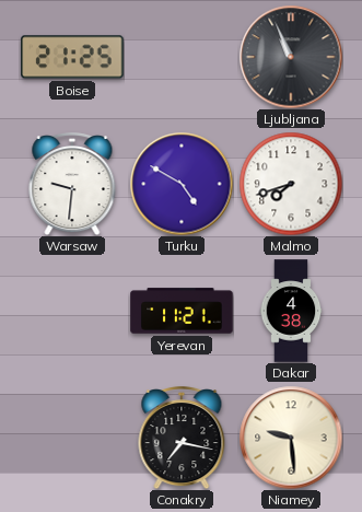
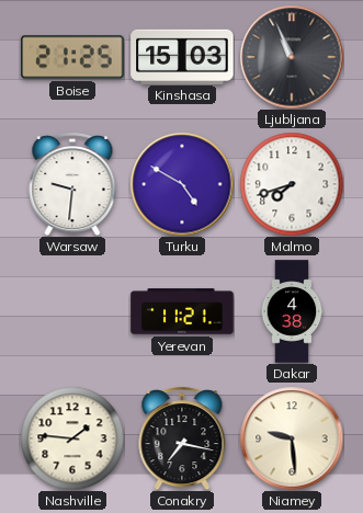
Kinshasa: none -> 15:03
Nashville: none -> 1:46
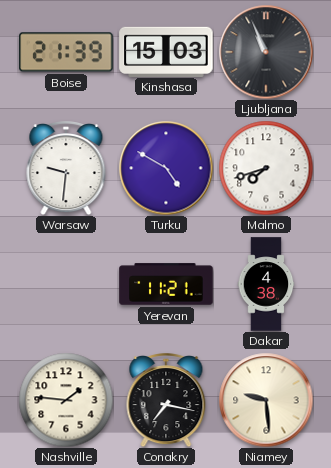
Boise: 21:25 -> 21:39
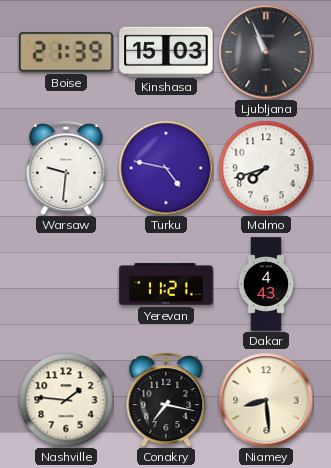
Turku: 4:50 -> 4:47
Dakar: 4:38 -> 4:43
Niamey: 9:29 -> 8:29
